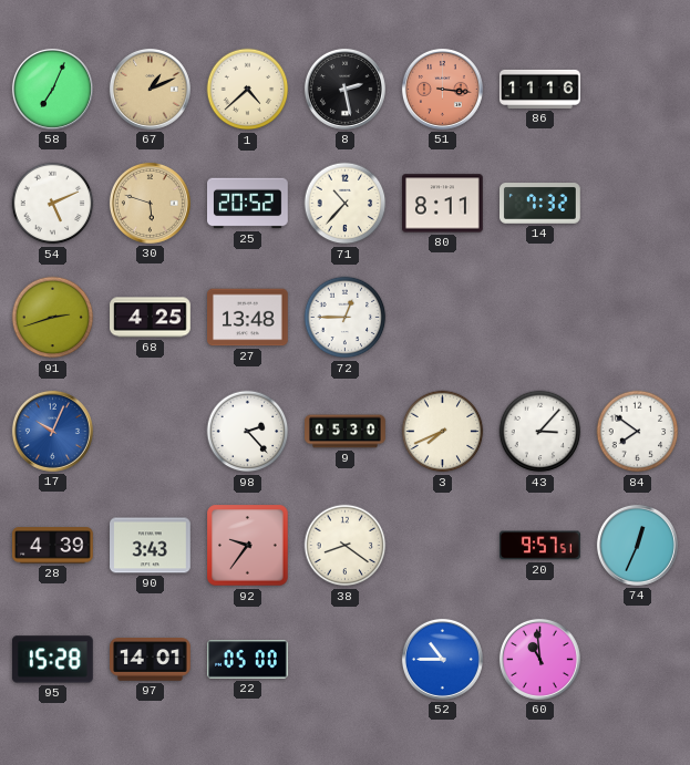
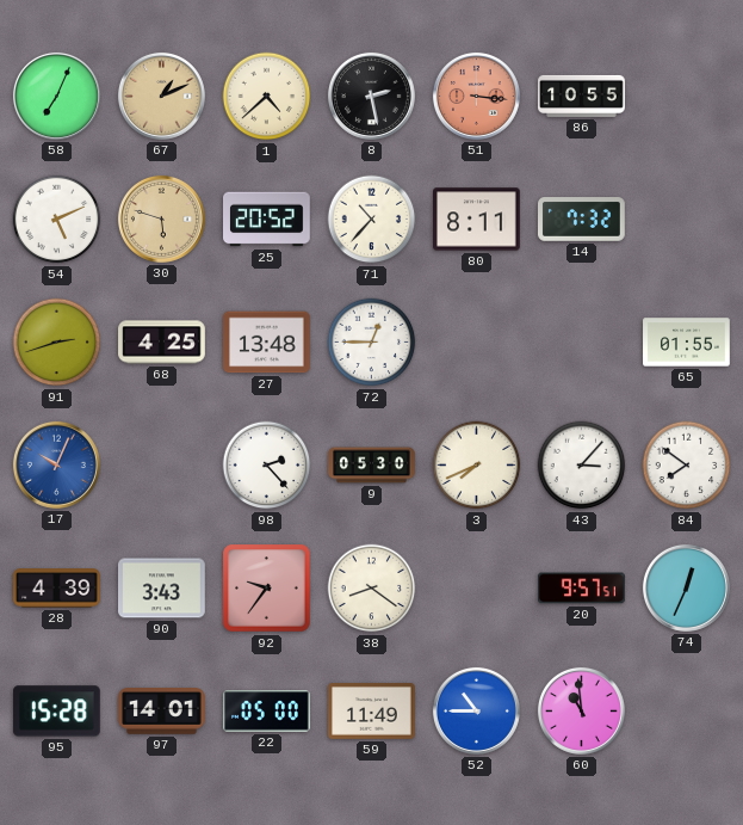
86: 11:16 -> 10:55
65: none -> 01:55
59: none -> 11:49
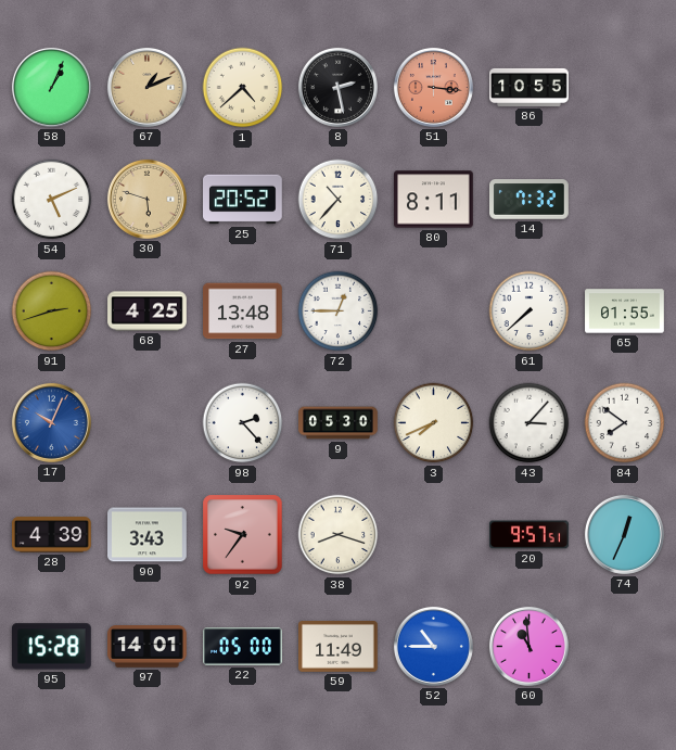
58: 7:04 -> 1:04
61: none -> 7:38
38: 8:21 -> 8:18
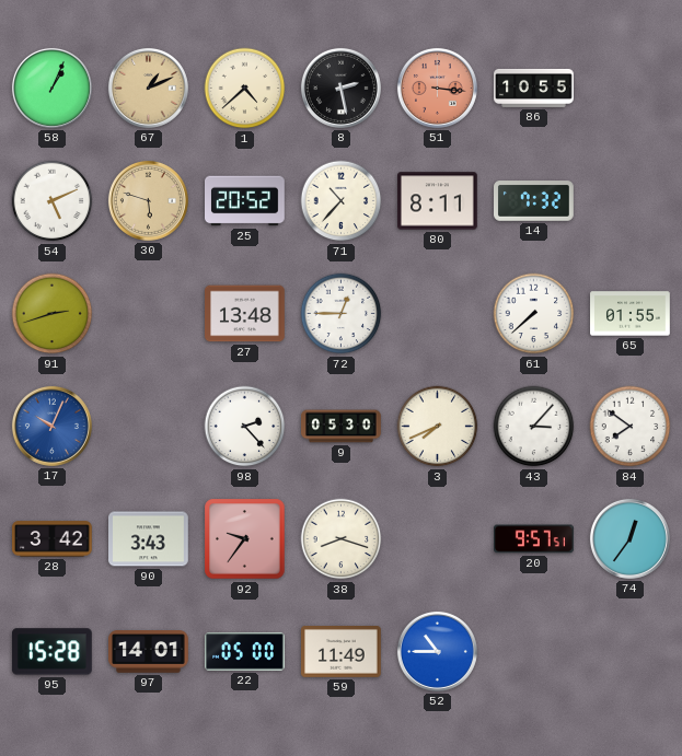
68: 4:25 -> none
28: 4:39 -> 3:42
74: 12:34 -> 12:36
60: 10:59 -> none
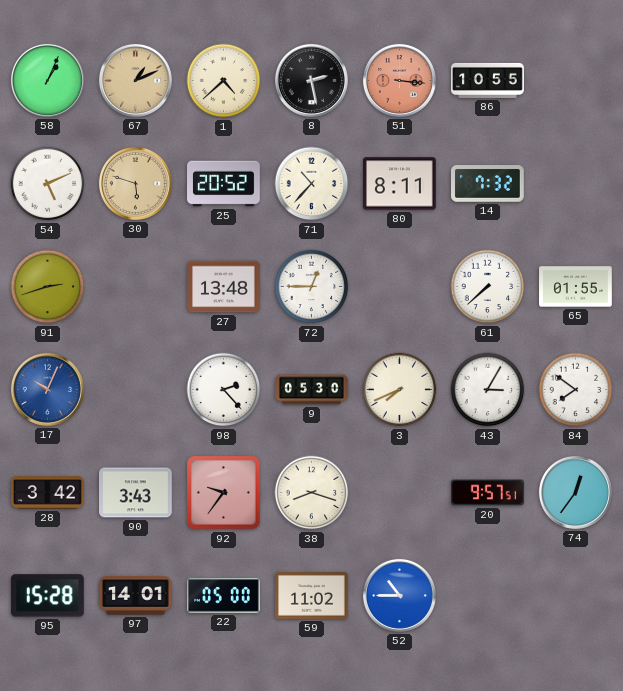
43: 3:07 -> 3:05
59: 11:49 -> 11:02
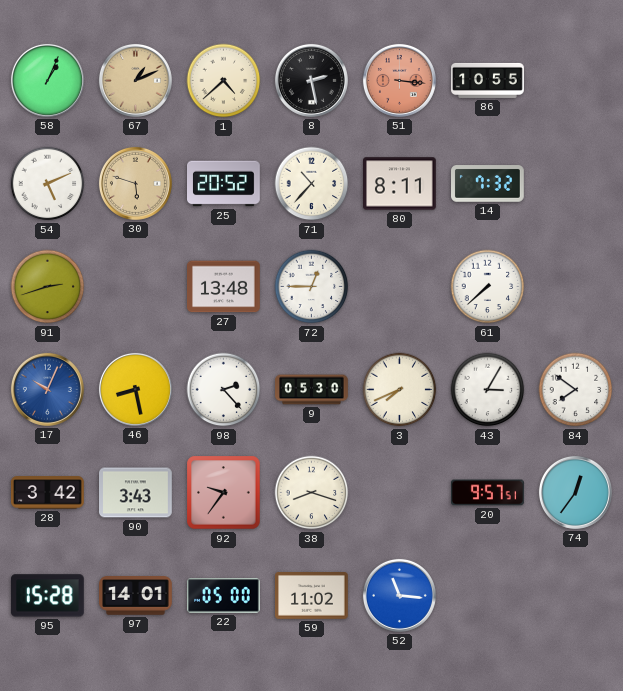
65: 01:55 -> none
46: none -> 8:28
52: 10:45 -> 11:16
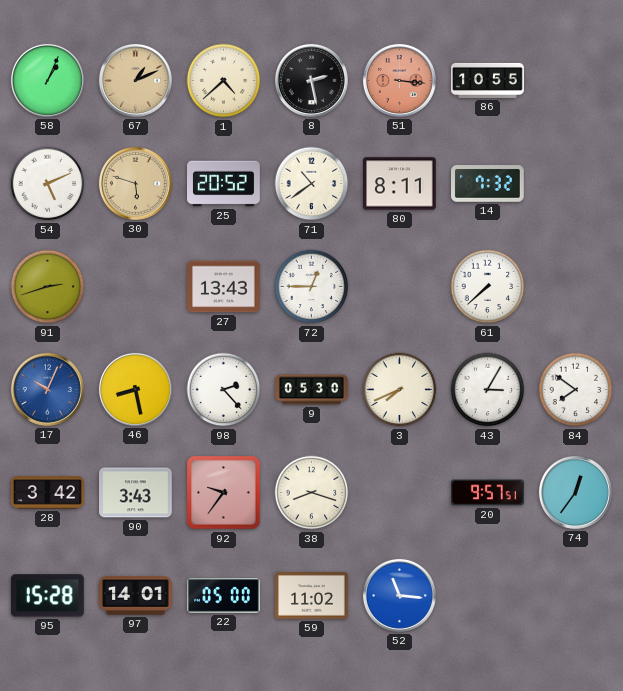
71: 10:37 -> 10:39
27: 13:48 -> 13:43
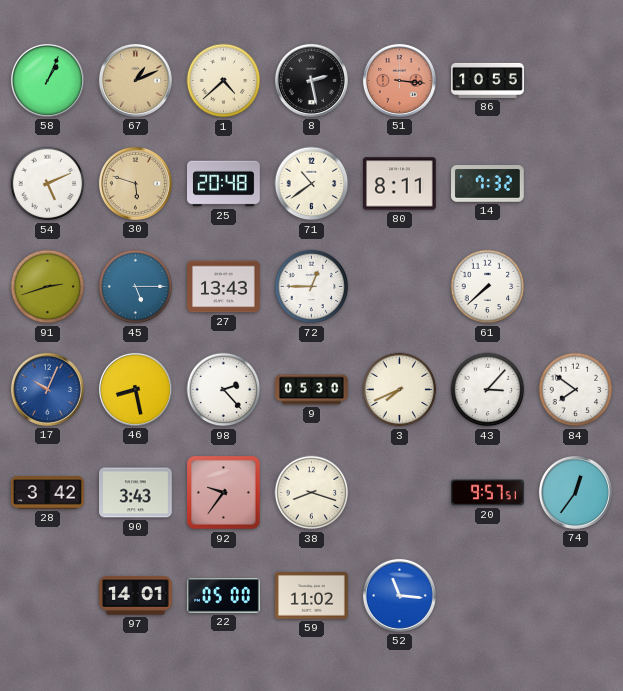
25: 20:52 -> 20:48
45: none -> 5:15
43: 3:05 -> 3:07
95: 15:28 -> none
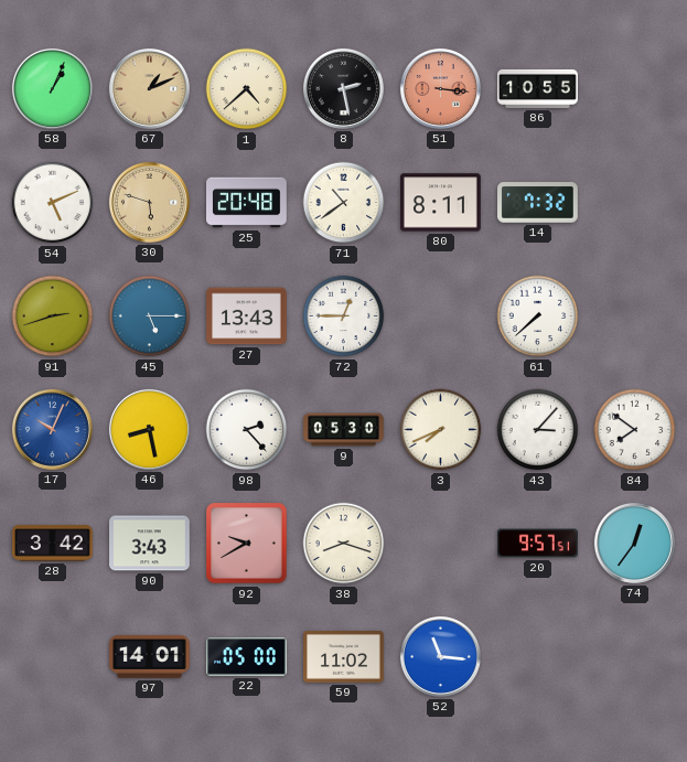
92: 9:36 -> 9:40
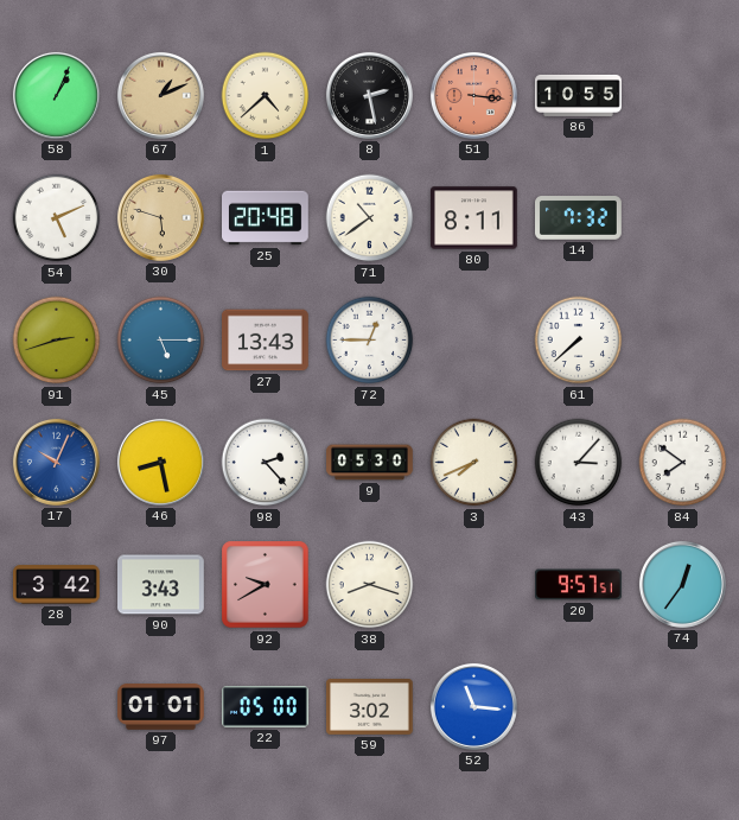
97: 14:01 -> 01:01
59: 11:02 -> 3:02
